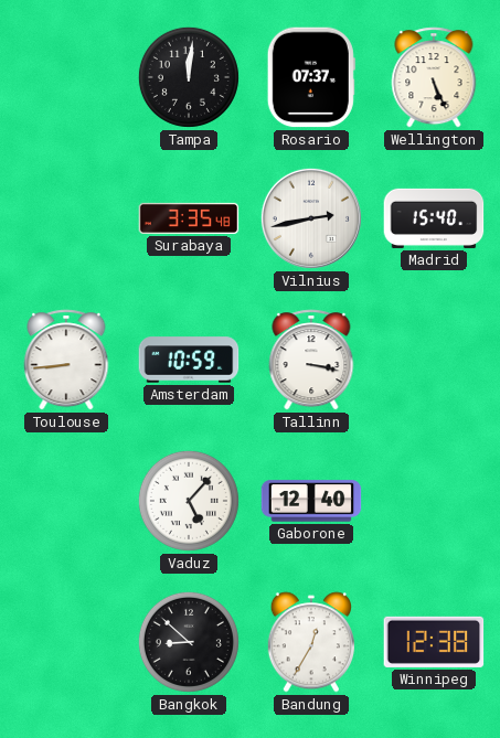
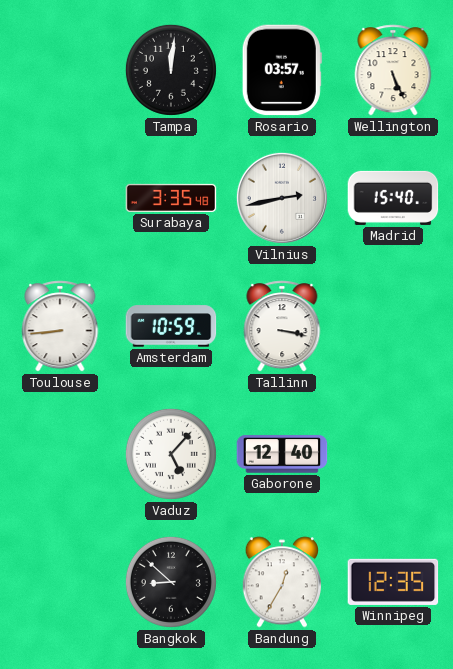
Rosario: 07:37 -> 03:57
Winnipeg: 12:38 -> 12:35
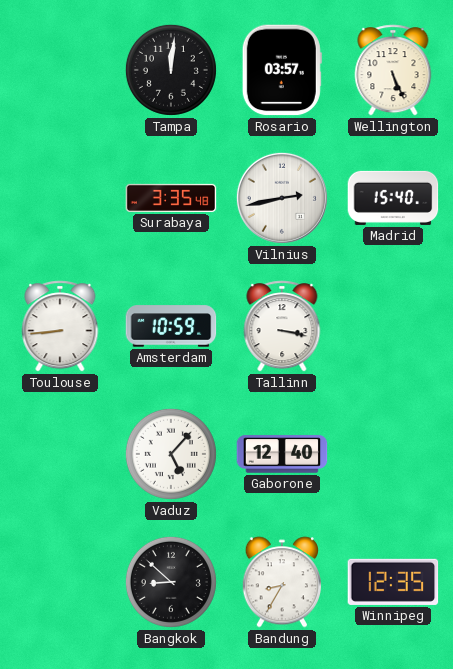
Bandung: 12:35 -> 8:35
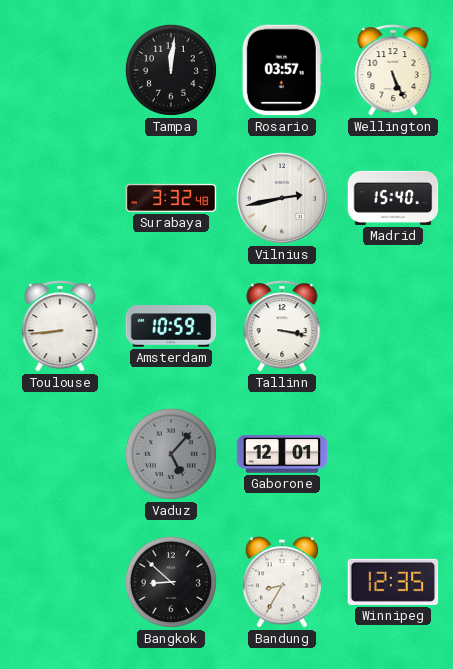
Surabaya: 3:35 -> 3:32
Vaduz dial: white -> grey
Gaborone: 12:40 -> 12:01
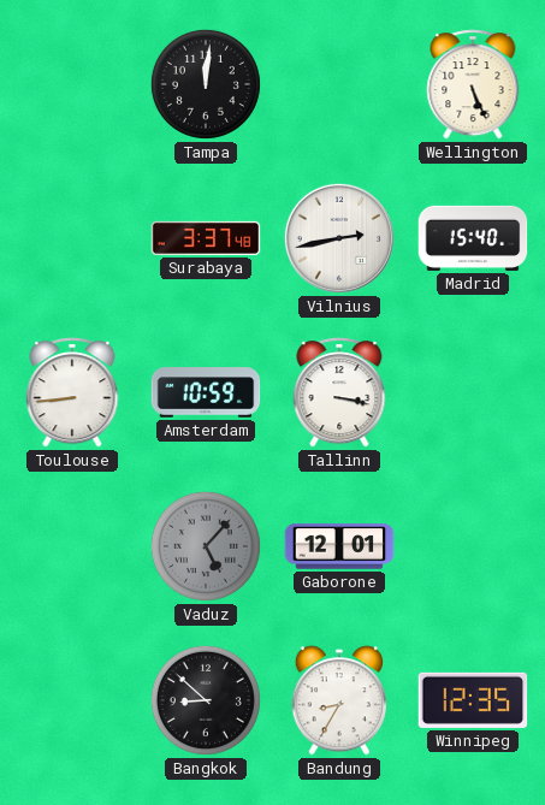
Rosario: 03:57 -> none
Surabaya: 3:32 -> 3:37
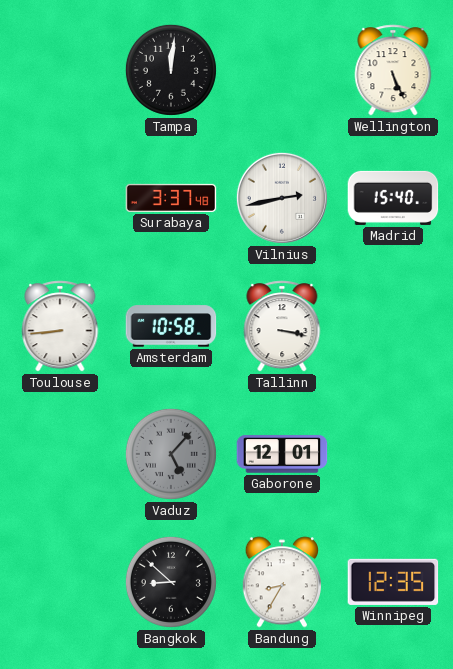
Amsterdam: 10:59 -> 10:58
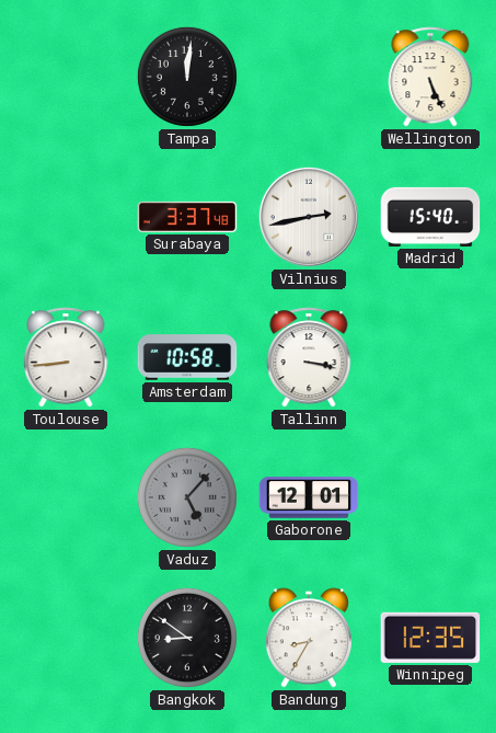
Bangkok: 8:52 -> 8:51
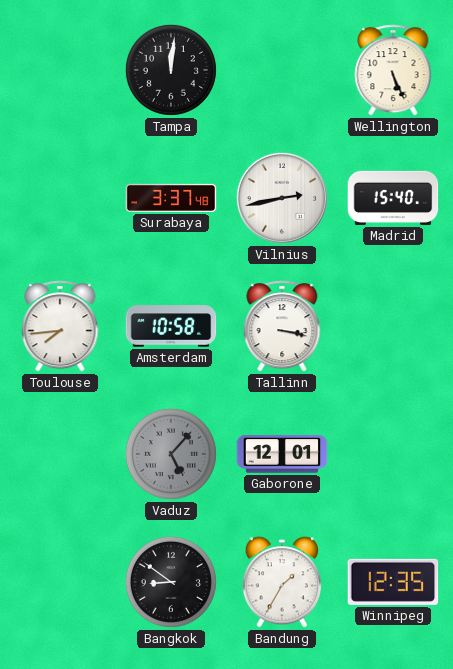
Toulouse: 8:44 -> 7:44
Bandung: 8:35 -> 1:35
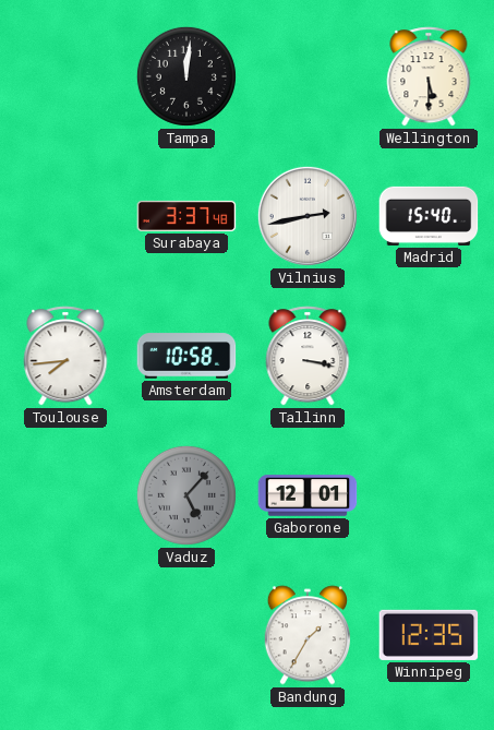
Wellington: 5:26 -> 5:30
Bangkok: 8:51 -> none
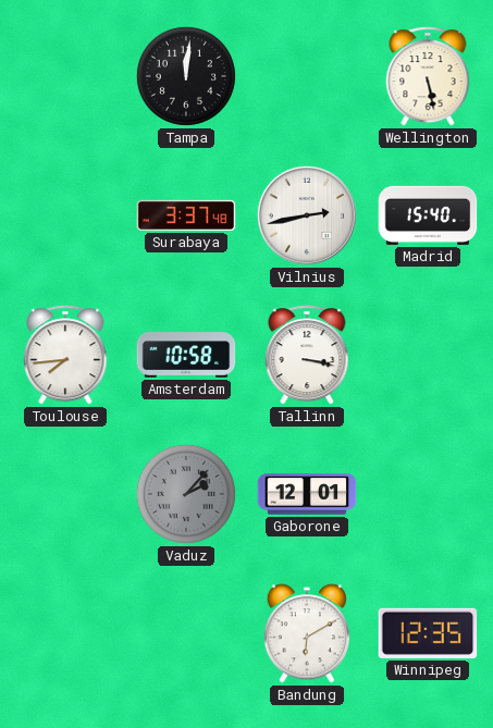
Wellington: 5:30 -> 5:28
Vaduz: 5:07 -> 2:07
Bandung: 1:35 -> 6:10
